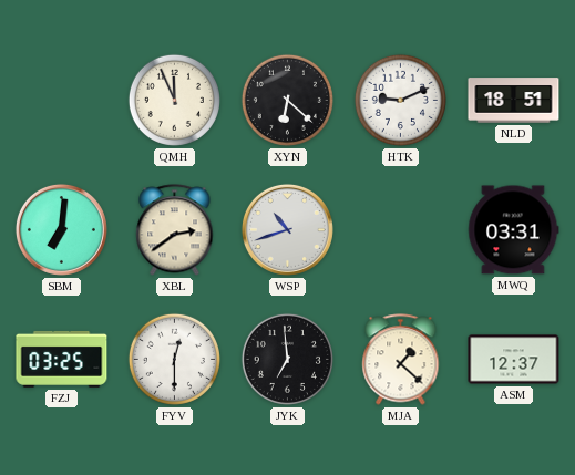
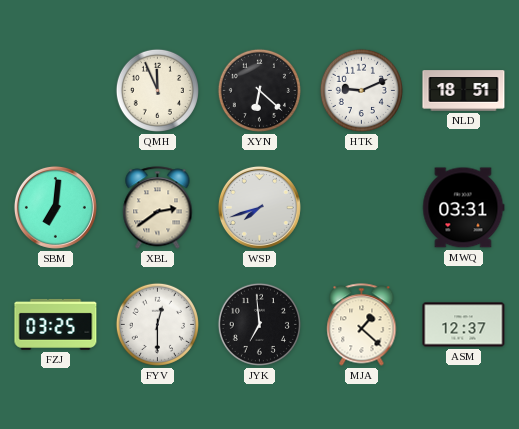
WSP: 10:42 -> 7:42
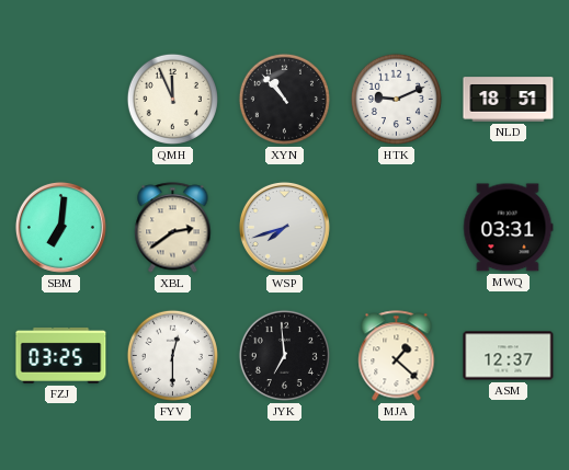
XYN: 6:22 -> 10:53
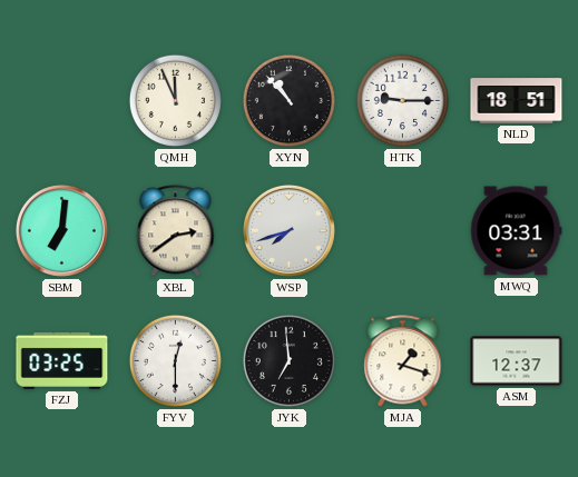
HTK: 9:11 -> 9:15
MJA: 1:22 -> 1:18
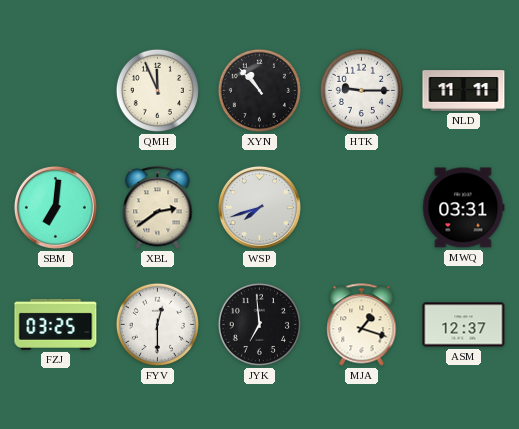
NLD: 18:51 -> 11:11
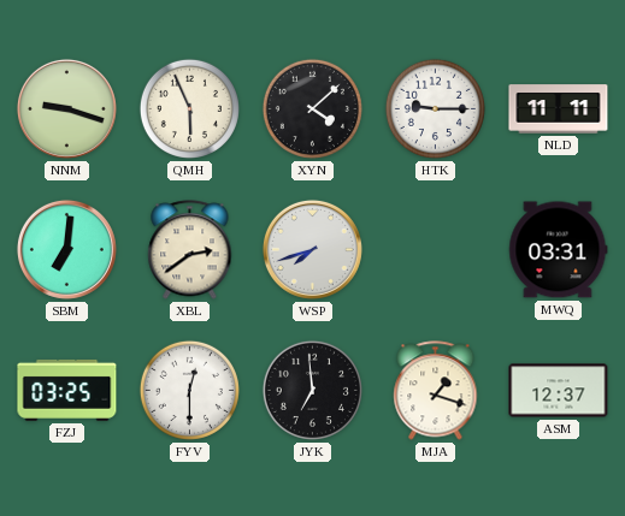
NNM: none -> 9:18
QMH: 11:56 -> 5:56
XYN: 10:53 -> 4:08
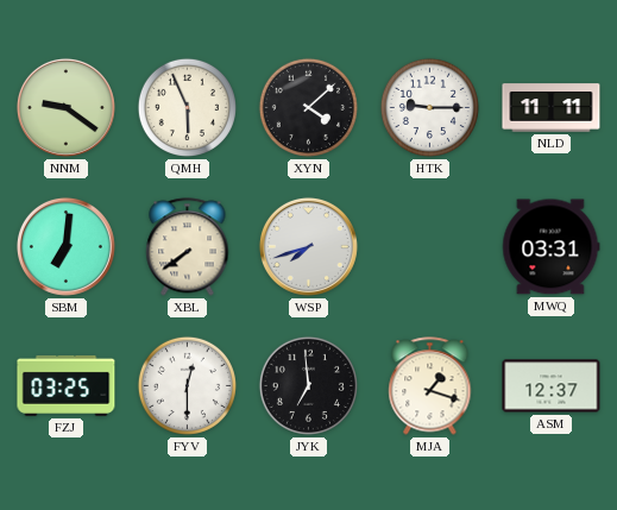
NNM: 9:18 -> 9:21
XBL: 2:39 -> 7:39
